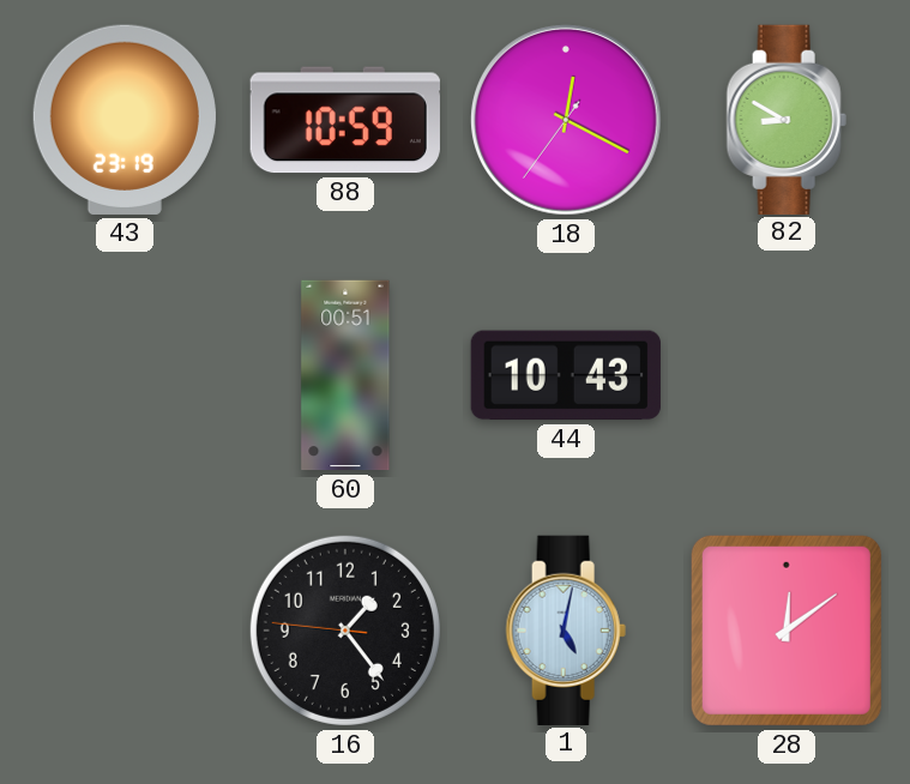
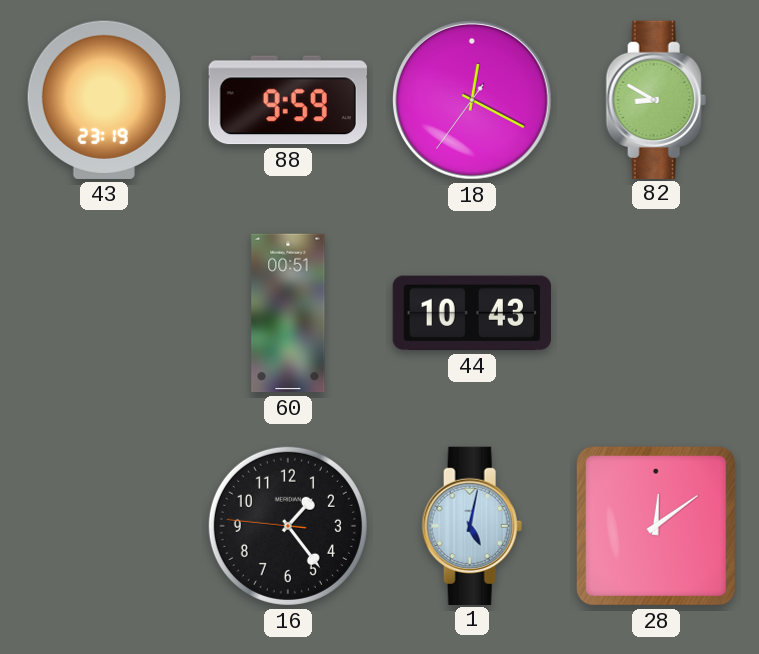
88: 10:59 -> 9:59
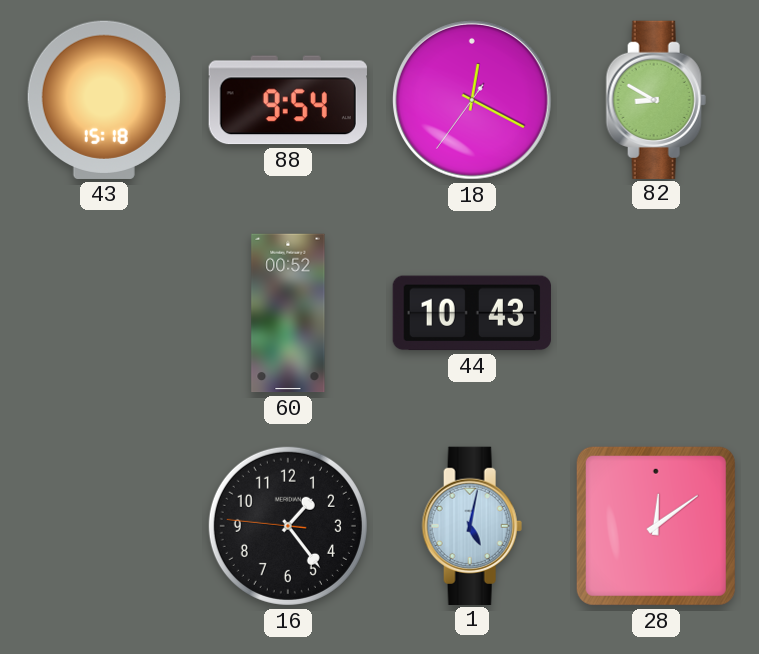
43: 23:19 -> 15:18
88: 9:59 -> 9:54
60: 00:51 -> 00:52
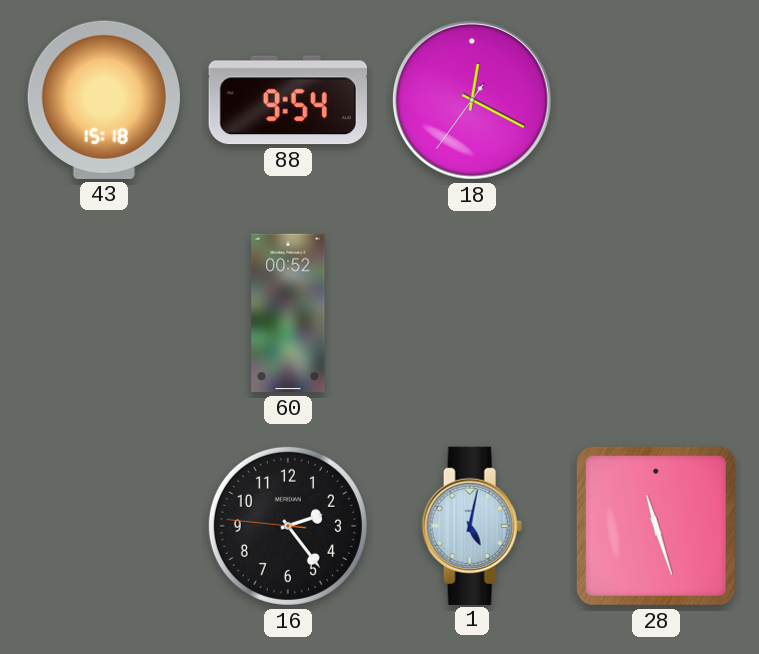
82: 8:50 -> none
44: 10:43 -> none
16: 1:23 -> 2:23
28: 12:09 -> 11:27
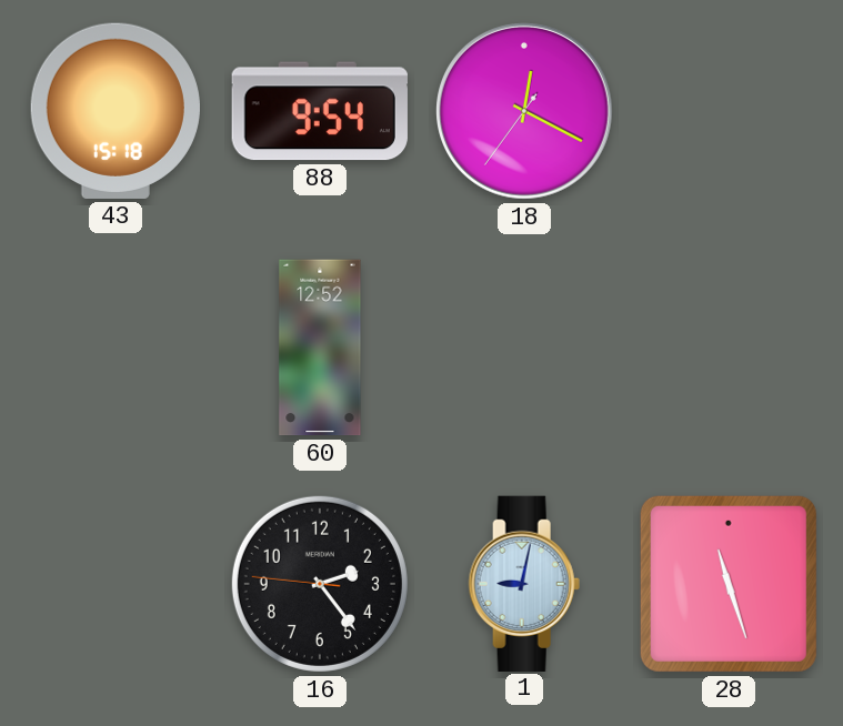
60: 00:52 -> 12:52
1: 5:02 -> 9:02
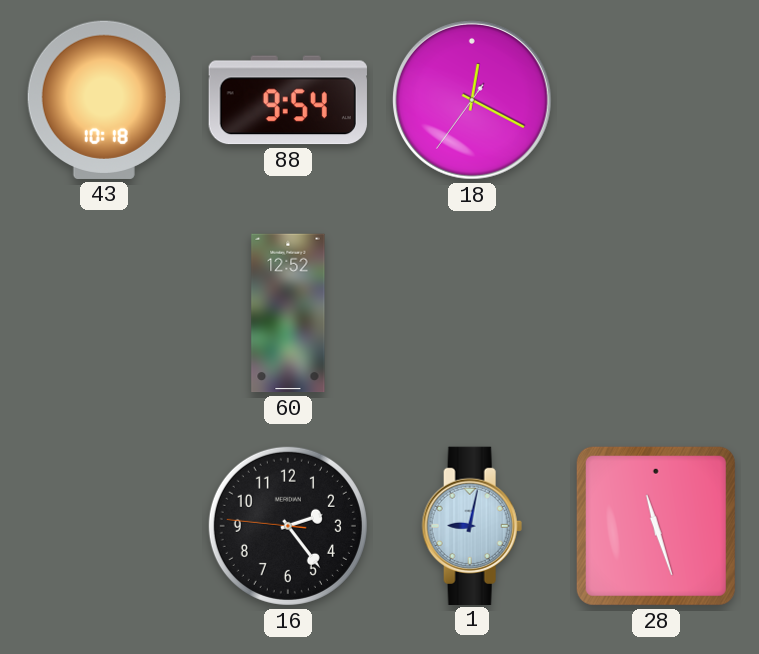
43: 15:18 -> 10:18
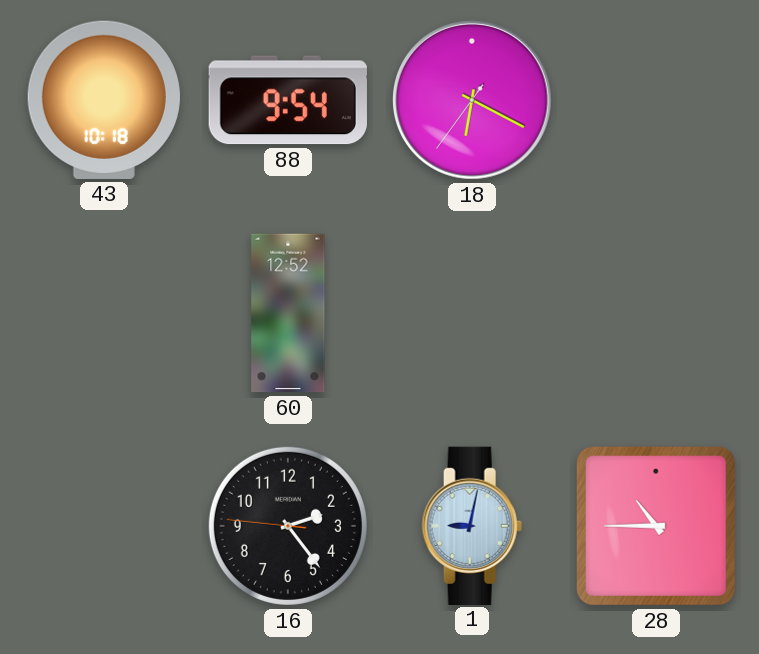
18: 12:19 -> 6:19
28: 11:27 -> 10:45
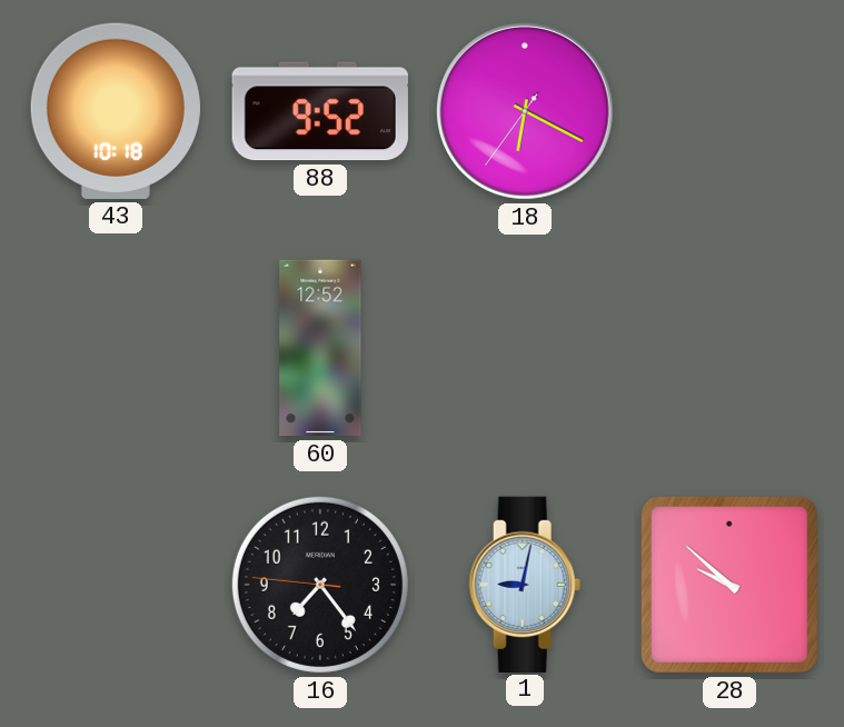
88: 9:54 -> 9:52
16: 2:23 -> 7:23
28: 10:45 -> 9:52
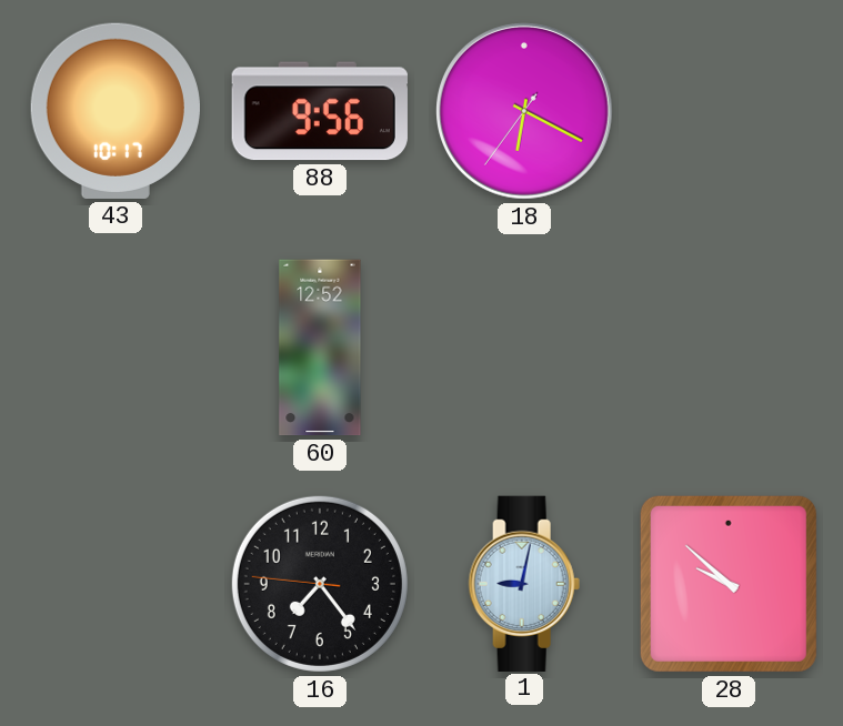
43: 10:18 -> 10:17
88: 9:52 -> 9:56
